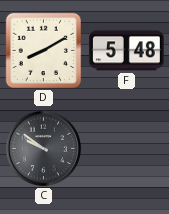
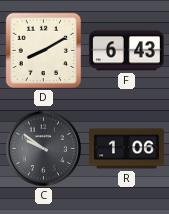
F: 5:48 -> 6:43
R: none -> 1:06
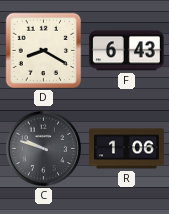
D: 8:10 -> 8:20
C: 9:51 -> 9:48
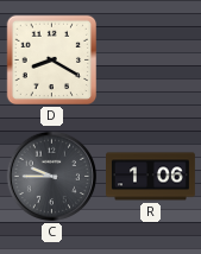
F: 6:43 -> none
C: 9:48 -> 9:45
